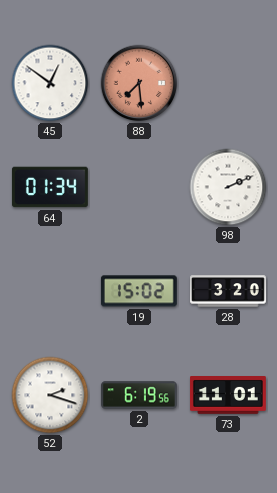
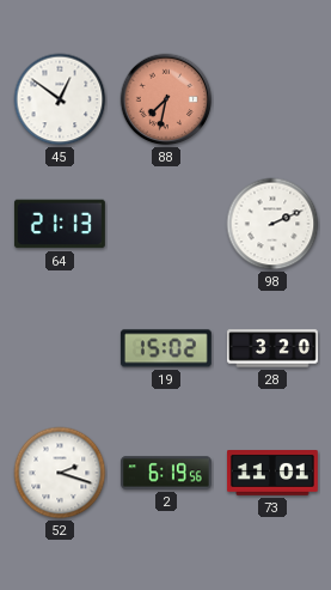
88: 7:29 -> 7:32
64: 01:34 -> 21:13
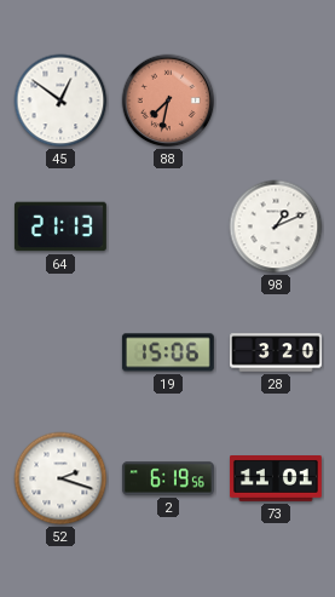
98: 2:11 -> 1:11
19: 15:02 -> 15:06
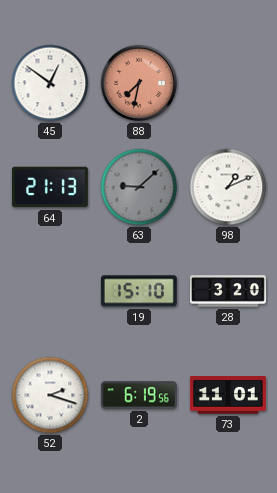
63: none -> 9:08
19: 15:06 -> 15:10
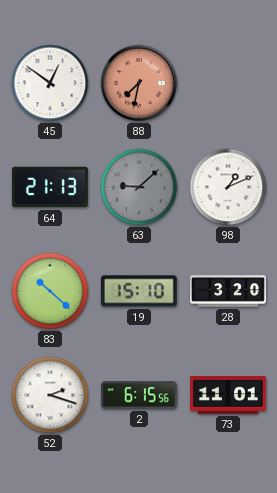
83: none -> 10:22
2: 6:19 -> 6:15
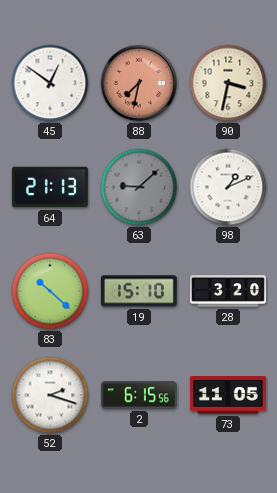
90: none -> 3:32
73: 11:01 -> 11:05
